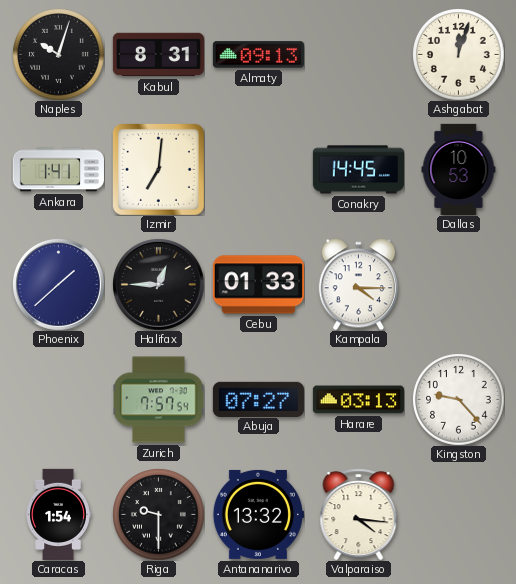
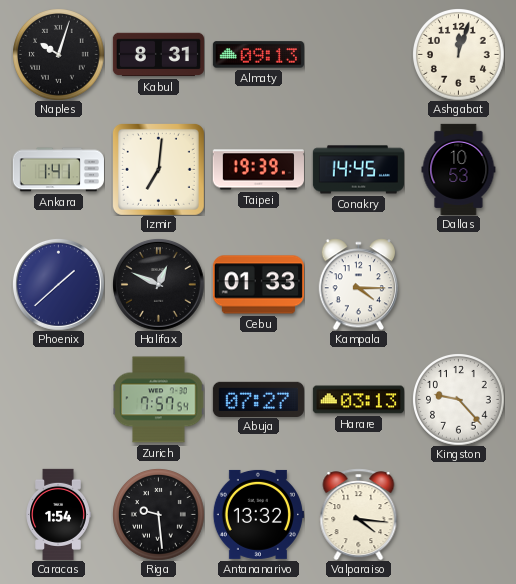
Taipei: none -> 19:39
Halifax: 12:45 -> 12:49
Riga: 9:30 -> 9:29
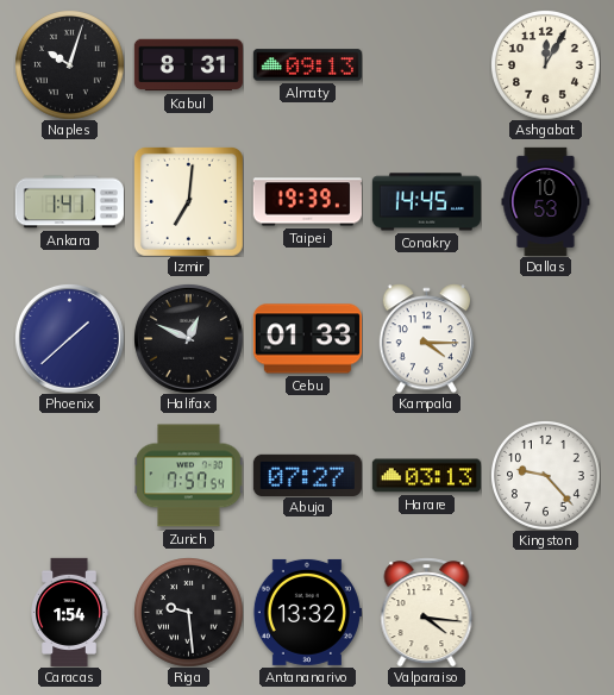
Ashgabat: 12:03 -> 12:05
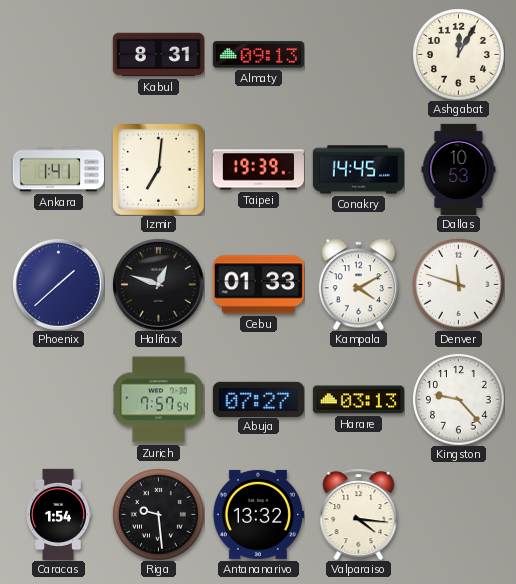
Naples: 10:03 -> none
Halifax: 12:49 -> 12:48
Kampala: 4:15 -> 4:10
Denver: none -> 11:48
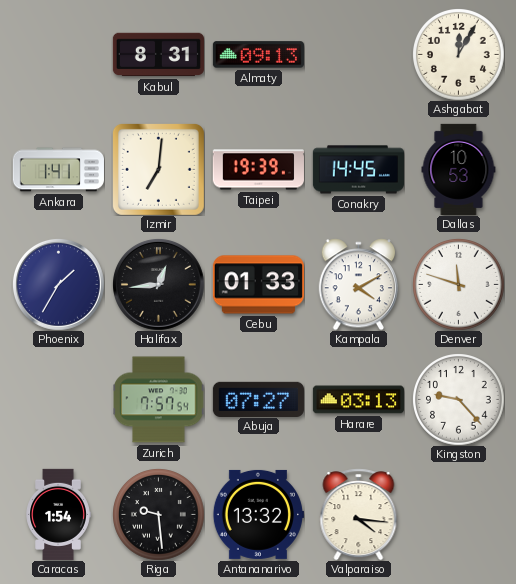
Phoenix: 1:38 -> 1:35
Halifax: 12:48 -> 12:44
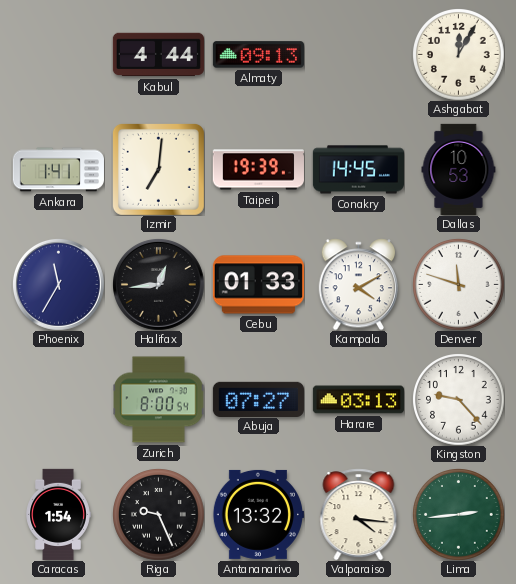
Kabul: 8:31 -> 4:44
Phoenix: 1:35 -> 11:35
Zurich: 7:57 -> 8:00
Riga: 9:29 -> 9:26
Lima: none -> 2:44
